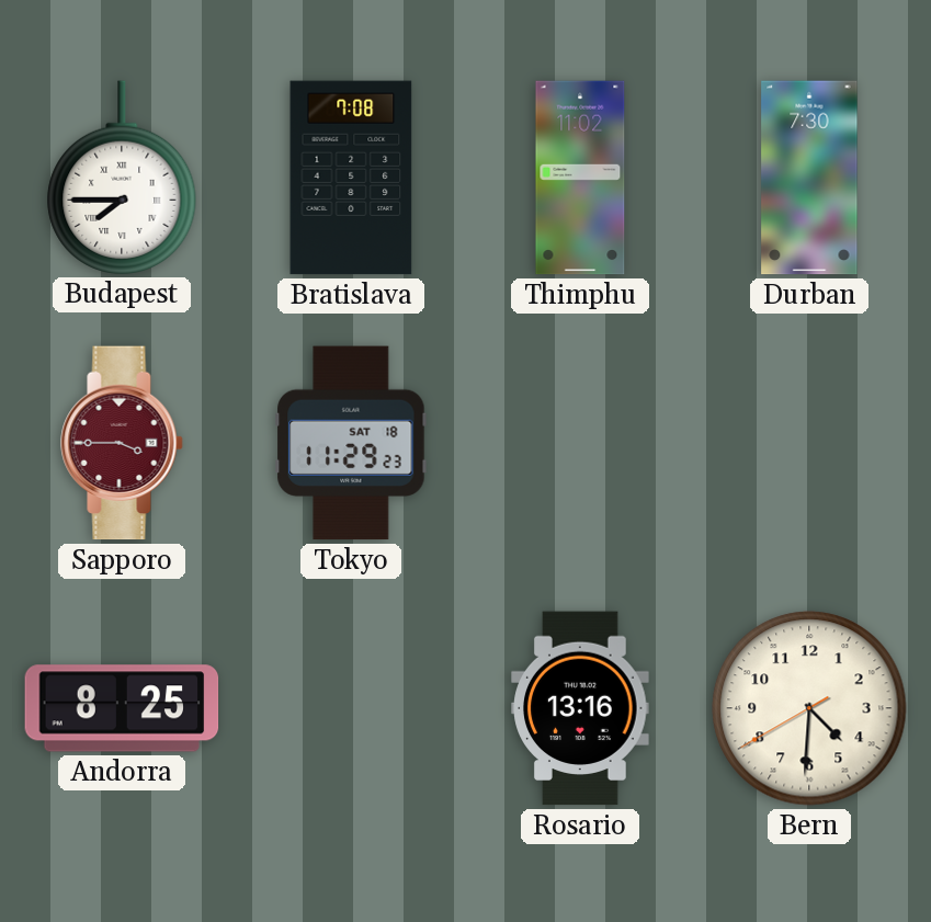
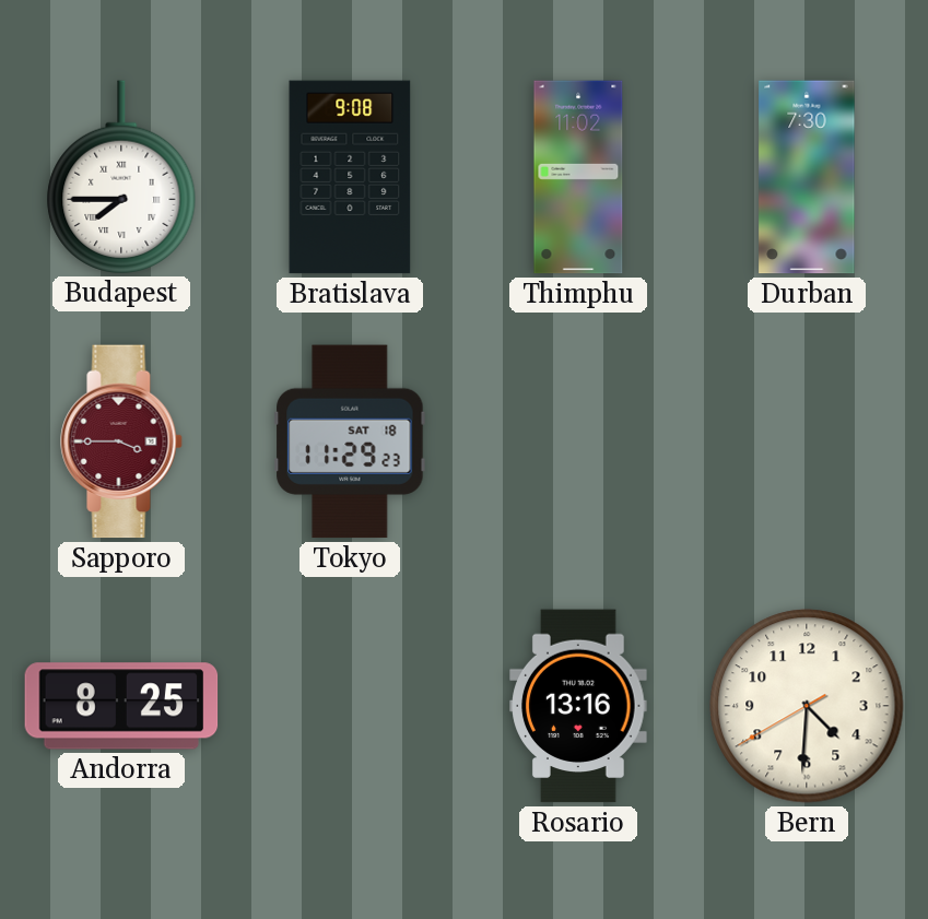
Bratislava: 7:08 -> 9:08
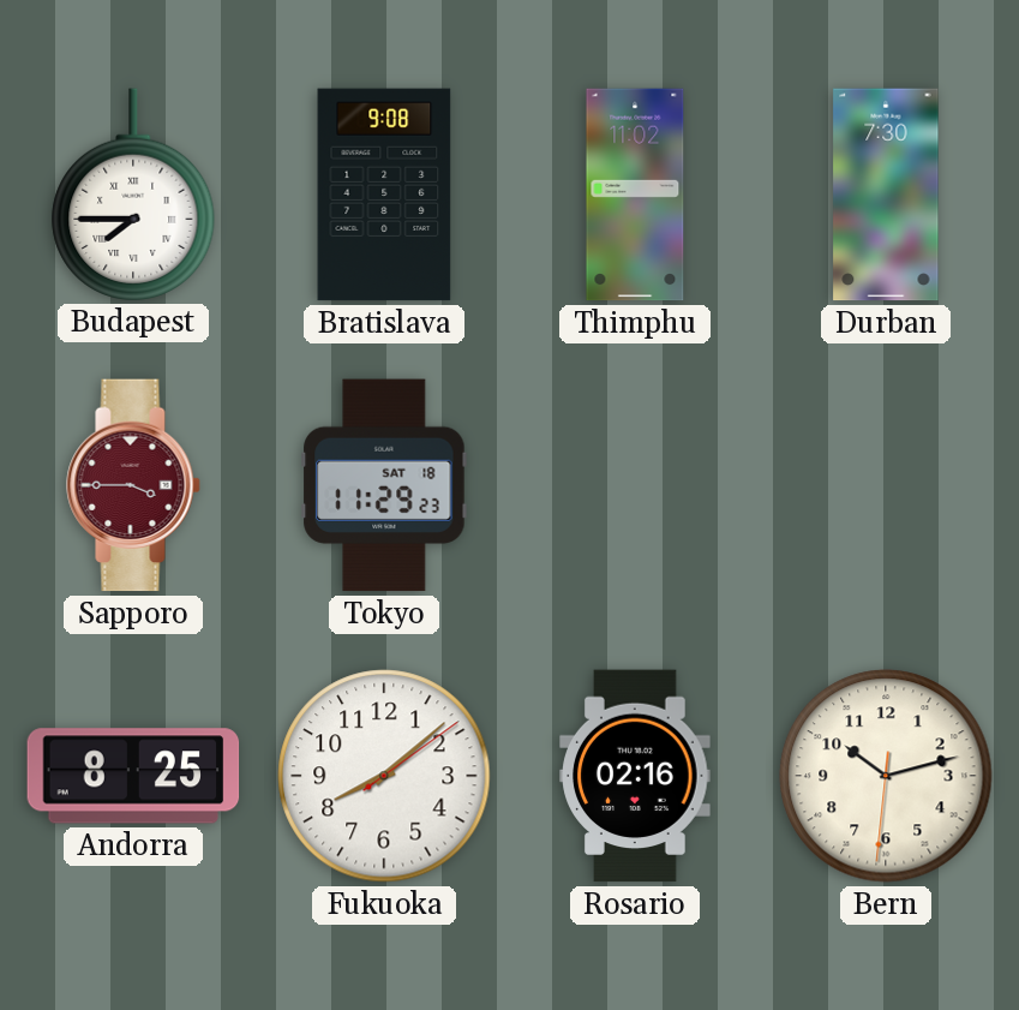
Fukuoka: none -> 8:08
Rosario: 13:16 -> 02:16
Bern: 4:30 -> 10:12
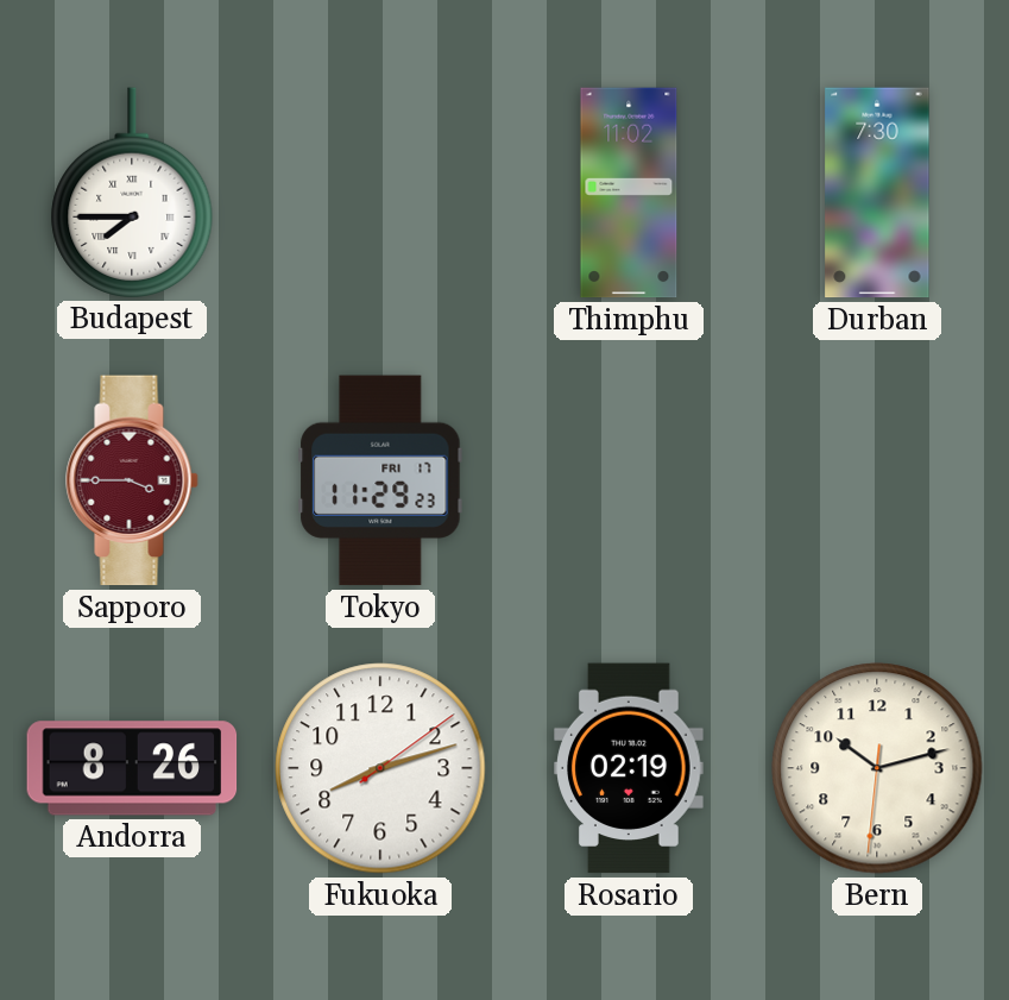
Bratislava: 9:08 -> none
Tokyo date: SAT 18 -> FRI 17
Andorra: 8:25 -> 8:26
Fukuoka: 8:08 -> 8:12
Rosario: 02:16 -> 02:19
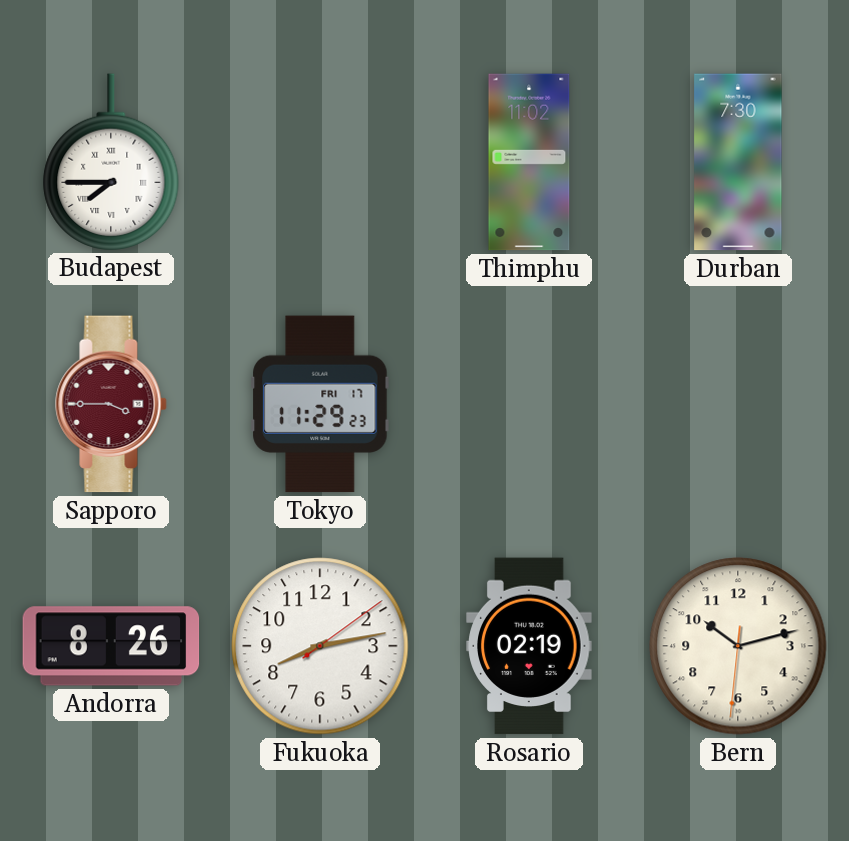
Fukuoka: 8:12 -> 8:13
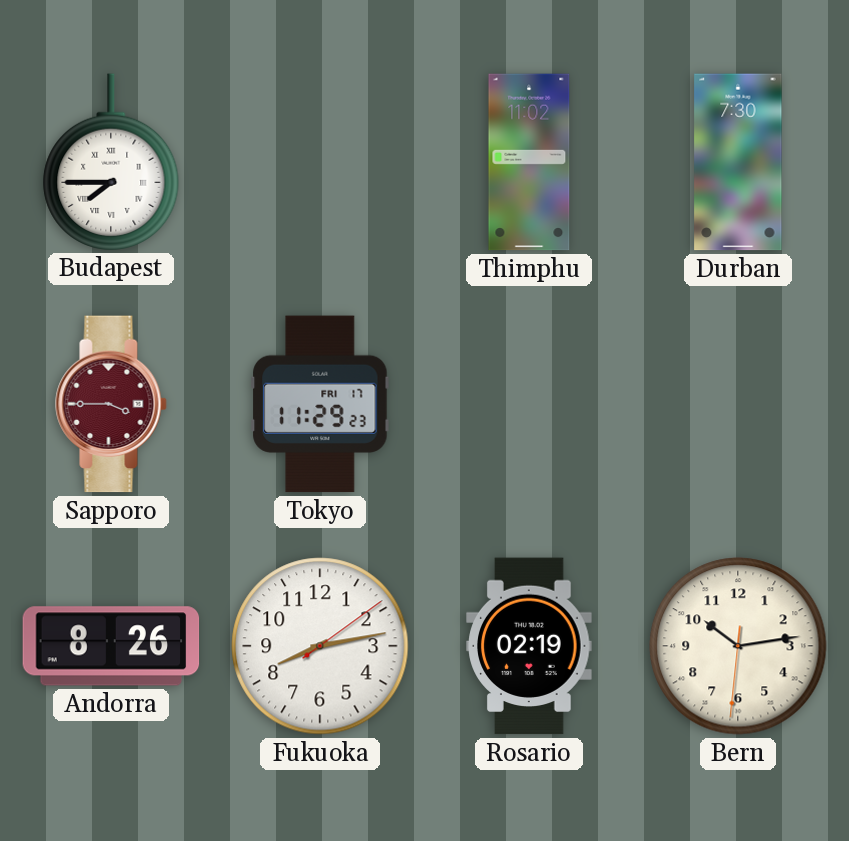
Bern: 10:12 -> 10:13
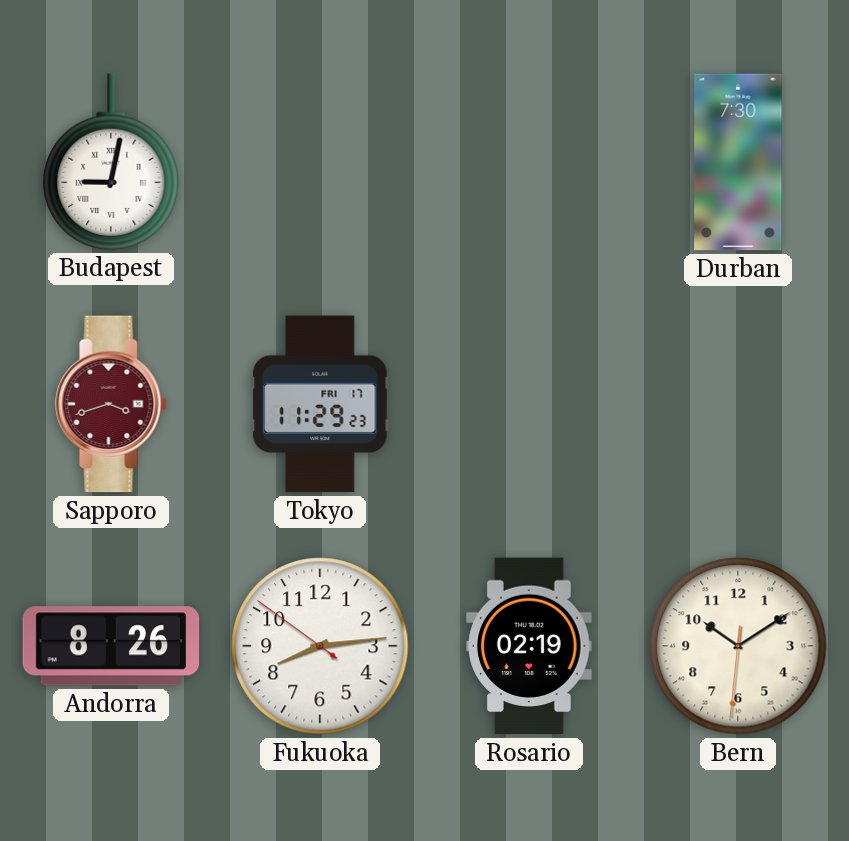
Budapest: 7:45 -> 9:02
Thimphu: 11:02 -> none
Sapporo: 3:45 -> 3:42
Fukuoka: 8:13:09 -> 8:13:51
Bern: 10:13 -> 10:09
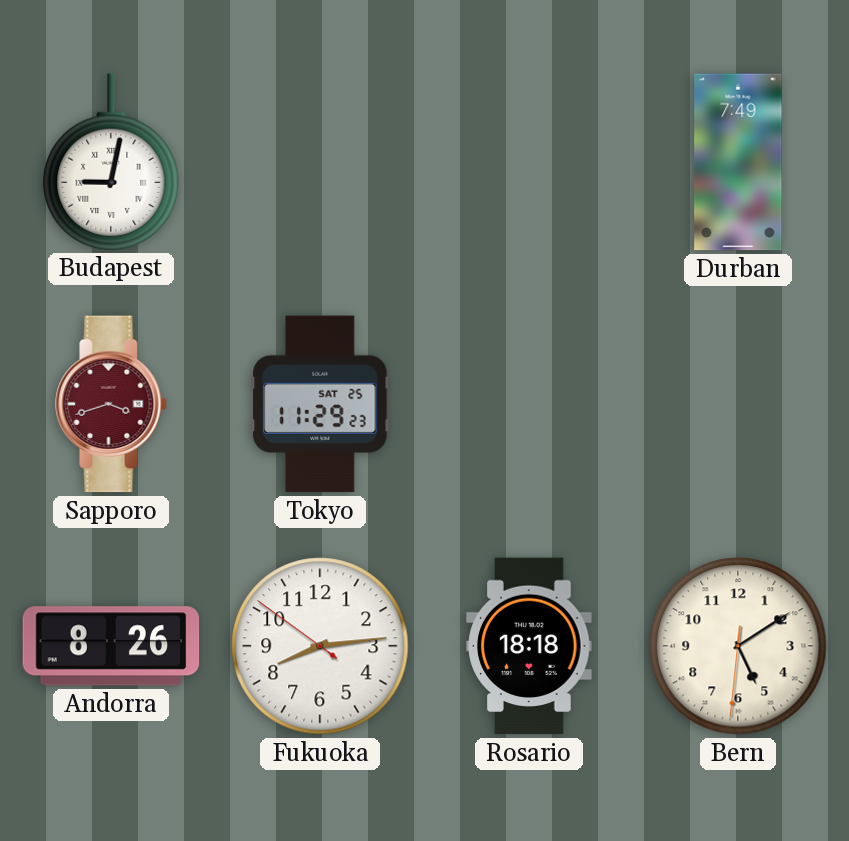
Durban: 7:30 -> 7:49
Tokyo date: FRI 17 -> SAT 25
Rosario: 02:19 -> 18:18
Bern: 10:09 -> 5:09
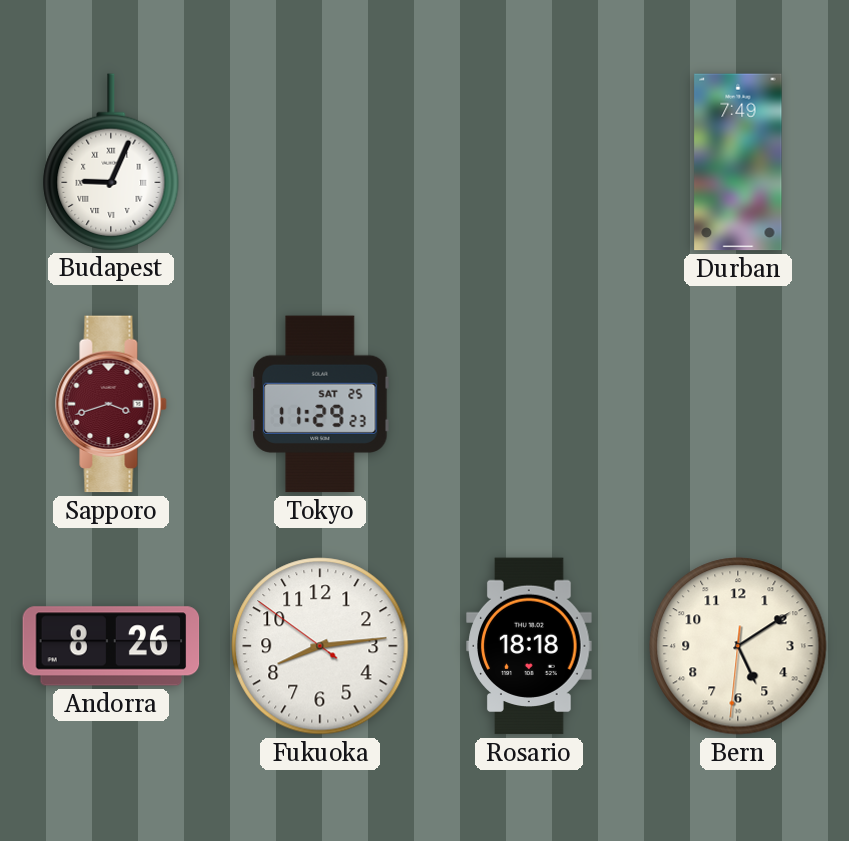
Budapest: 9:02 -> 9:04
